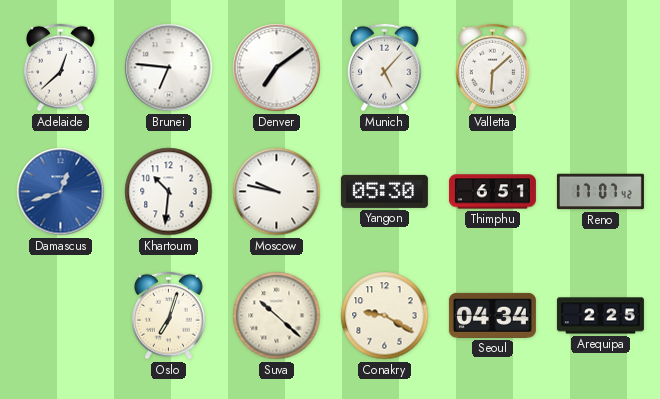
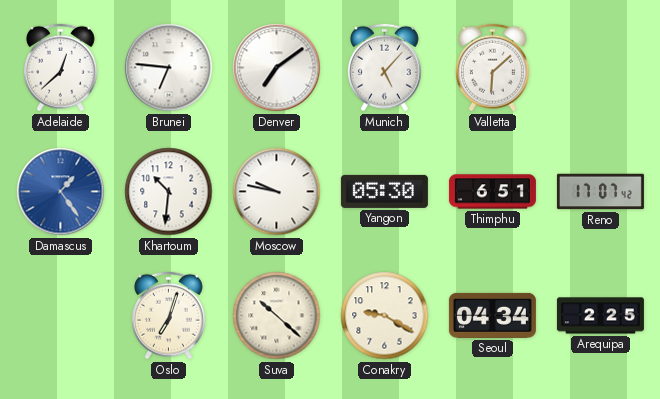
Damascus: 12:42 -> 1:24
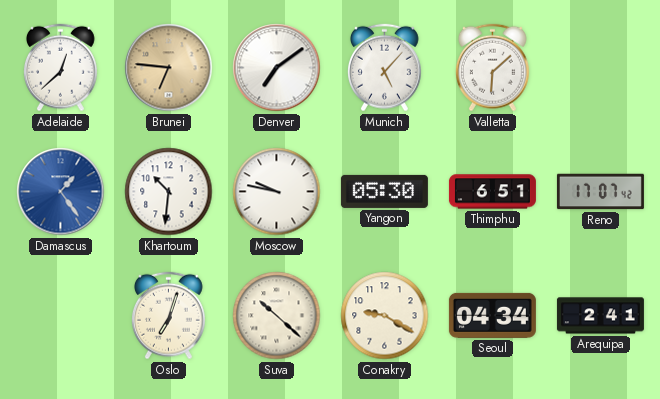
Brunei dial: white -> champagne
Arequipa: 2:25 -> 2:41
